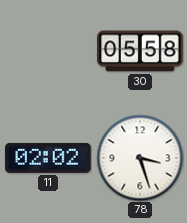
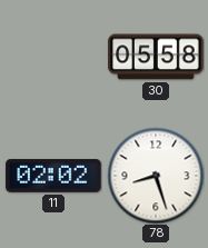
78: 3:27 -> 8:27
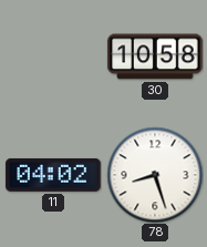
30: 05:58 -> 10:58
11: 02:02 -> 04:02
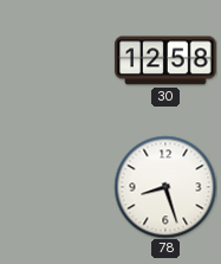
30: 10:58 -> 12:58
11: 04:02 -> none
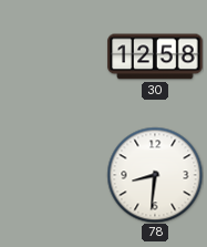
78: 8:27 -> 8:31
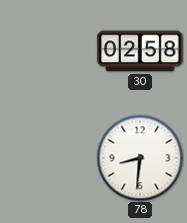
30: 12:58 -> 02:58
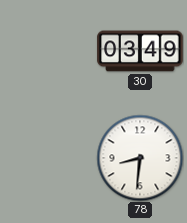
30: 02:58 -> 03:49
